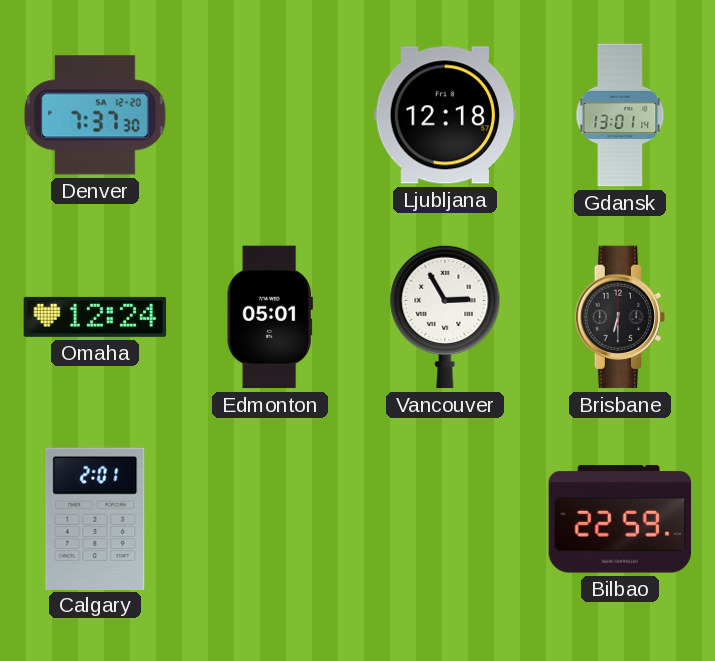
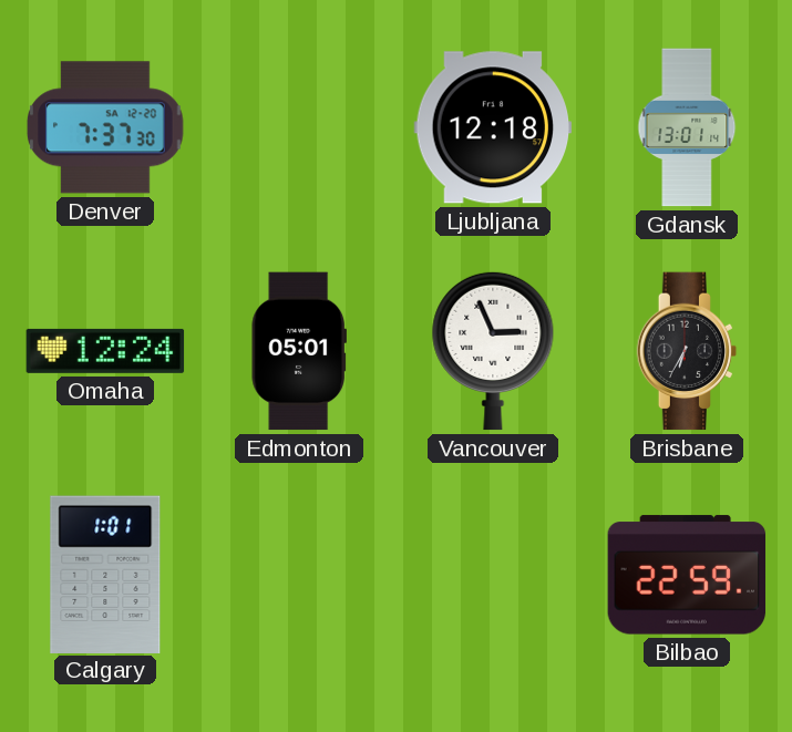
Vancouver: 2:55 -> 2:56
Brisbane: 6:30 -> 6:35
Calgary: 2:01 -> 1:01
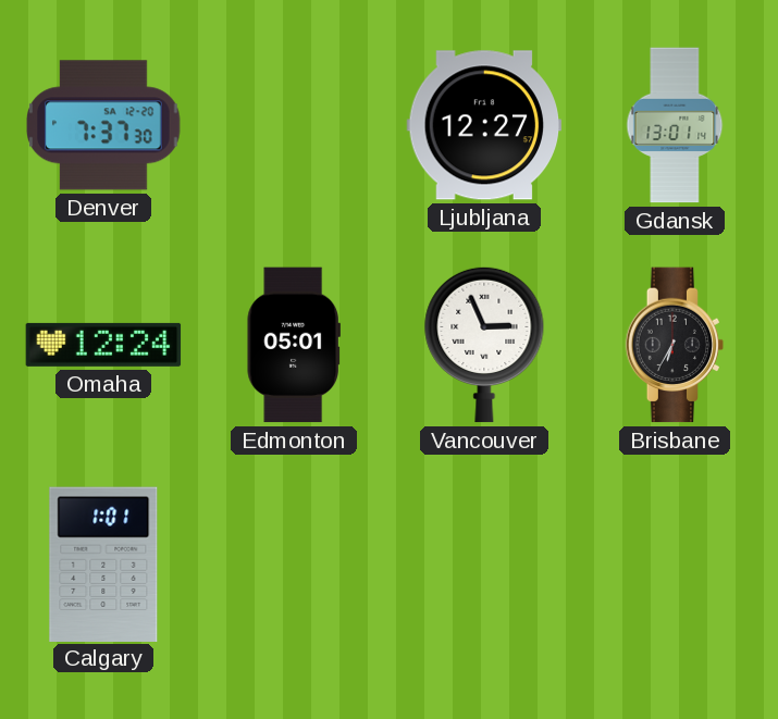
Ljubljana: 12:18 -> 12:27
Bilbao: 22:59 -> none
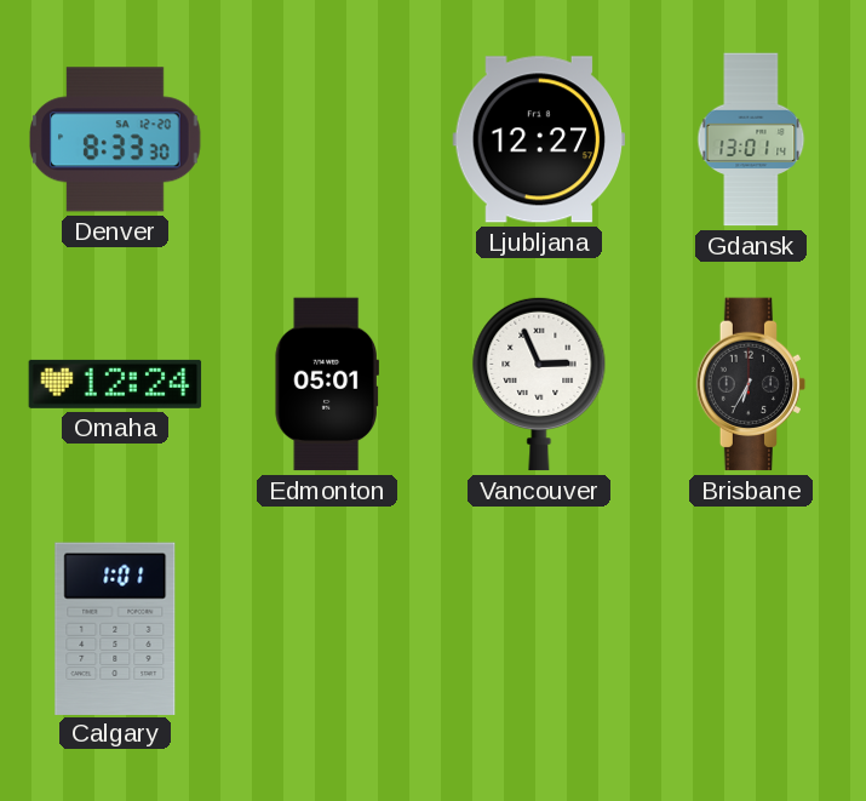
Denver: 7:37 -> 8:33
